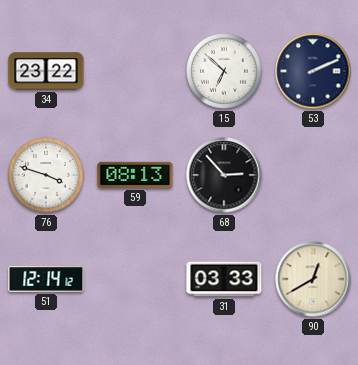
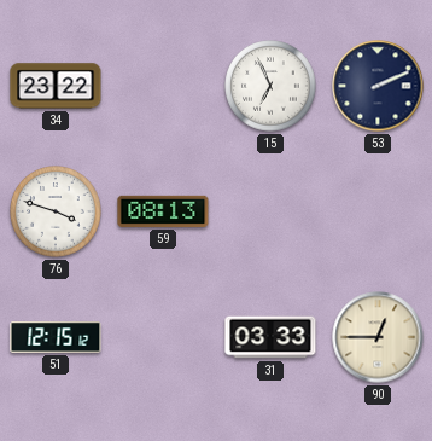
15: 6:52 -> 6:56
68: 2:53 -> none
51: 12:14 -> 12:15
90: 12:40 -> 12:45
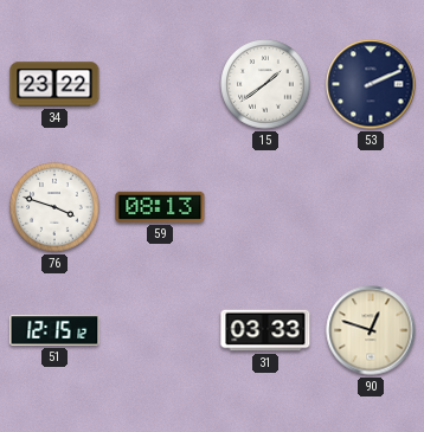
15: 6:56 -> 1:39
90: 12:45 -> 12:48
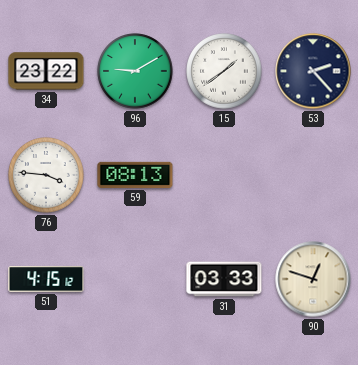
96: none -> 9:10
53: 2:11 -> 2:23
76: 3:48 -> 3:46
51: 12:15 -> 4:15
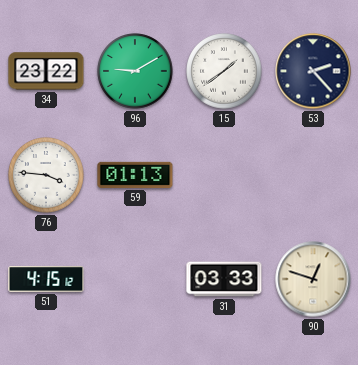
59: 08:13 -> 01:13
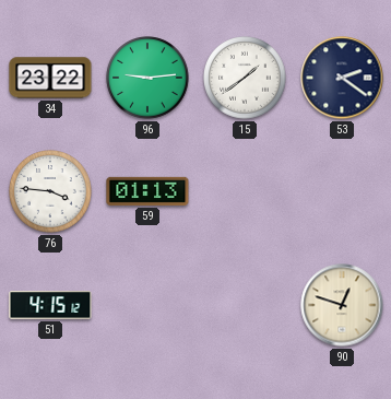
96: 9:10 -> 9:14
53: 2:23 -> 2:21
31: 03:33 -> none
